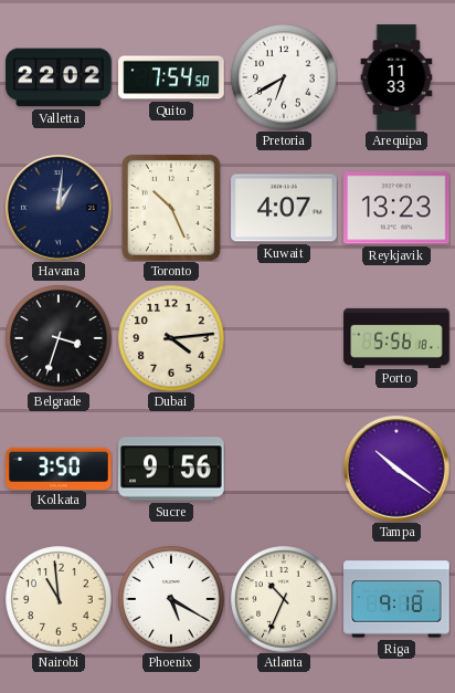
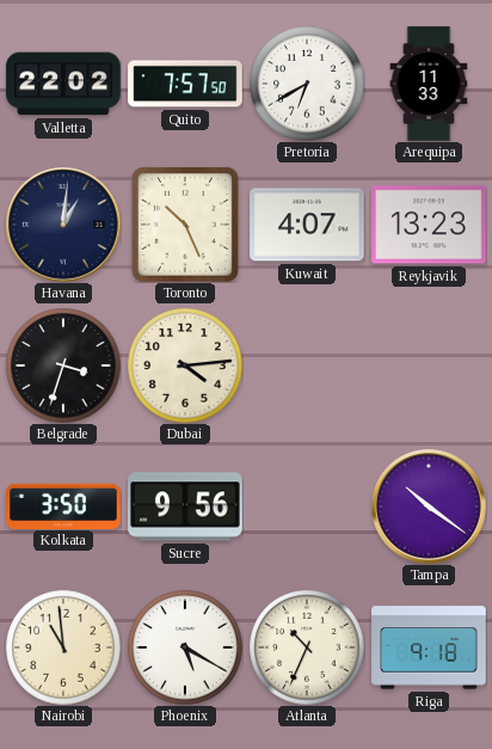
Quito: 7:54 -> 7:57
Porto: 5:56 -> none
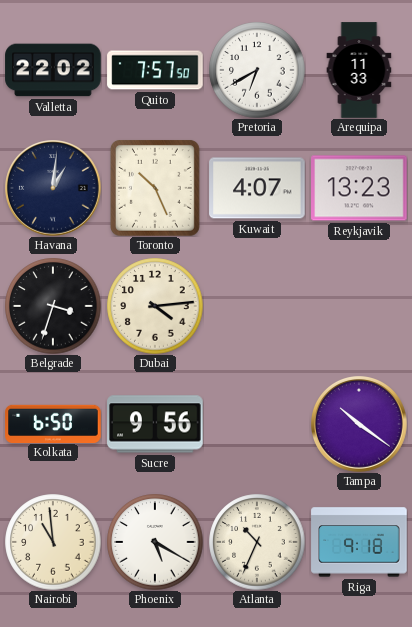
Kolkata: 3:50 -> 6:50
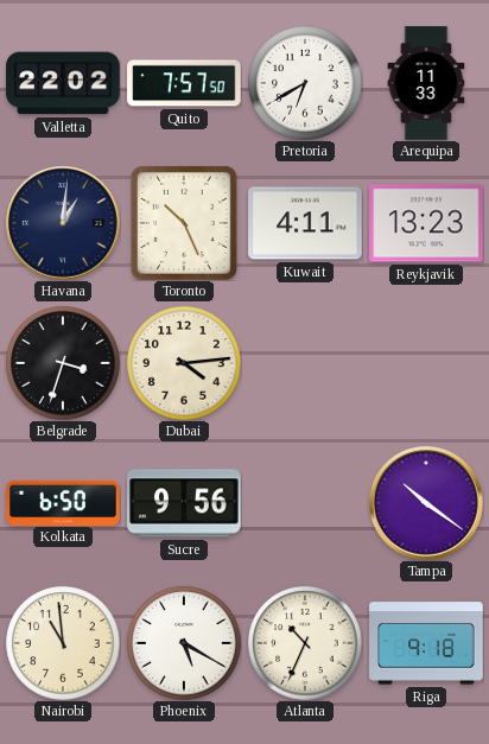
Kuwait: 4:07 -> 4:11
